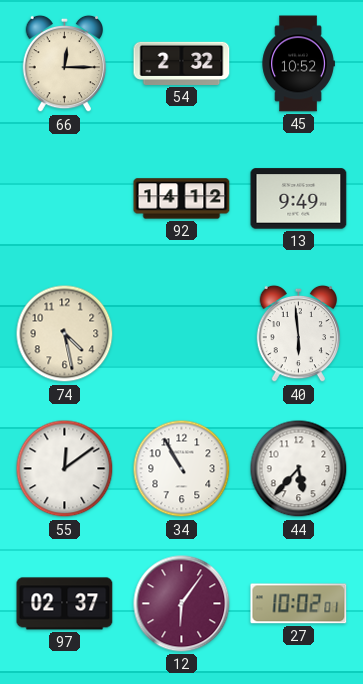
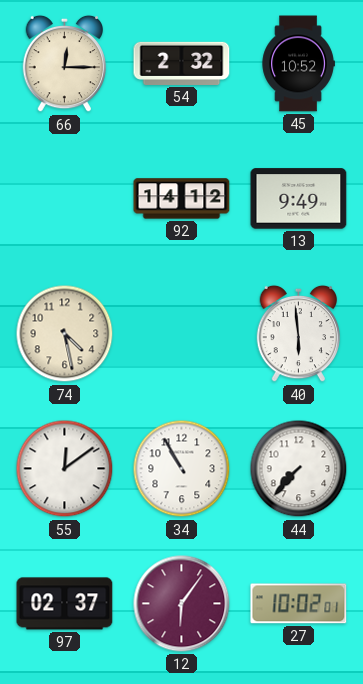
44: 5:37 -> 7:37
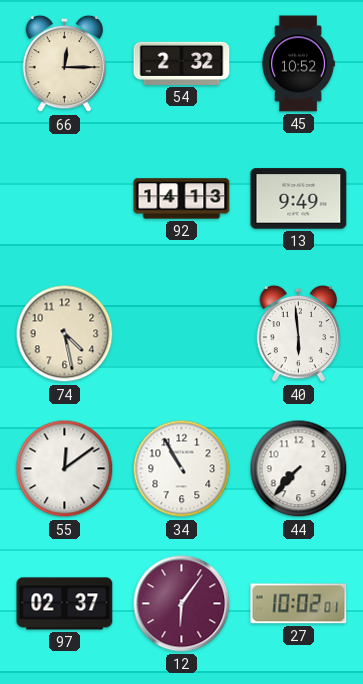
92: 14:12 -> 14:13
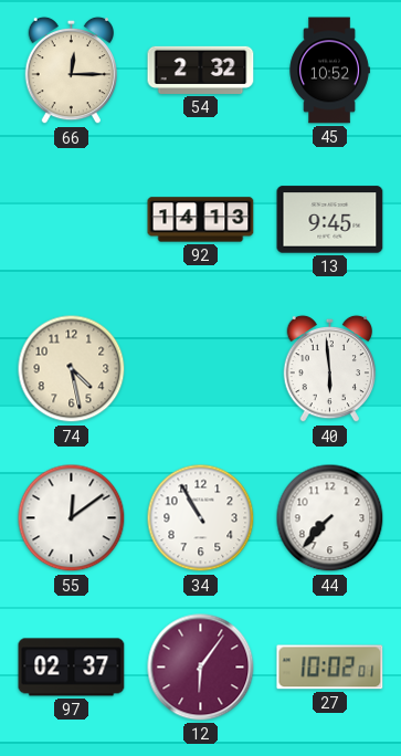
13: 9:49 -> 9:45
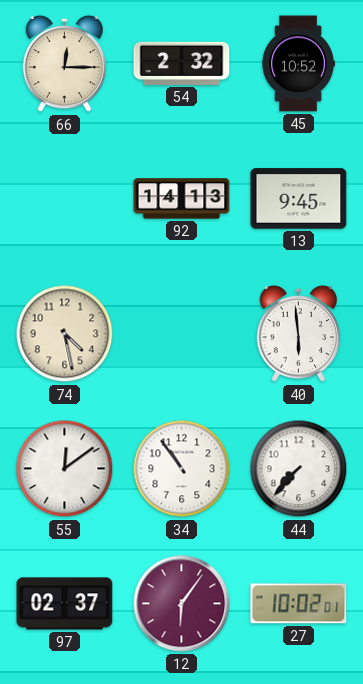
34: 10:55 -> 10:54
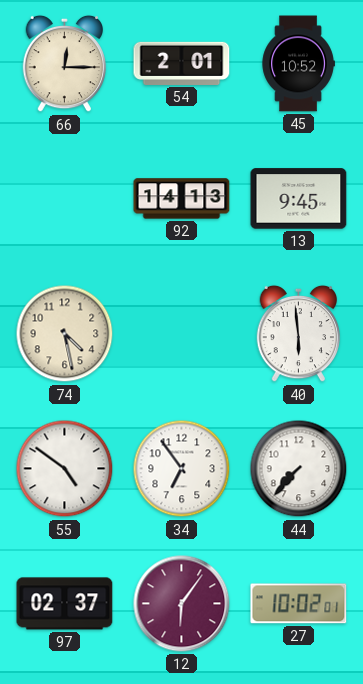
54: 2:32 -> 2:01
55: 12:09 -> 4:51
34: 10:54 -> 6:54
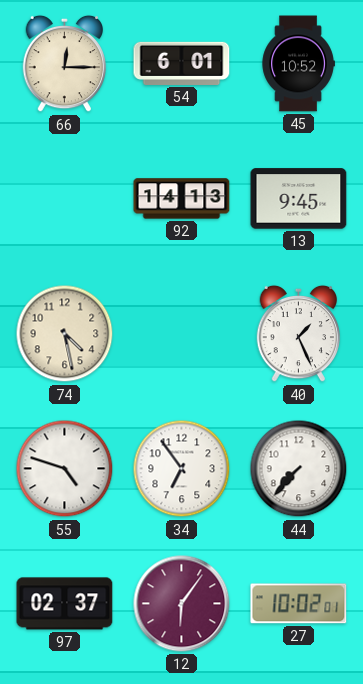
54: 2:01 -> 6:01
40: 5:59 -> 1:26
55: 4:51 -> 4:48
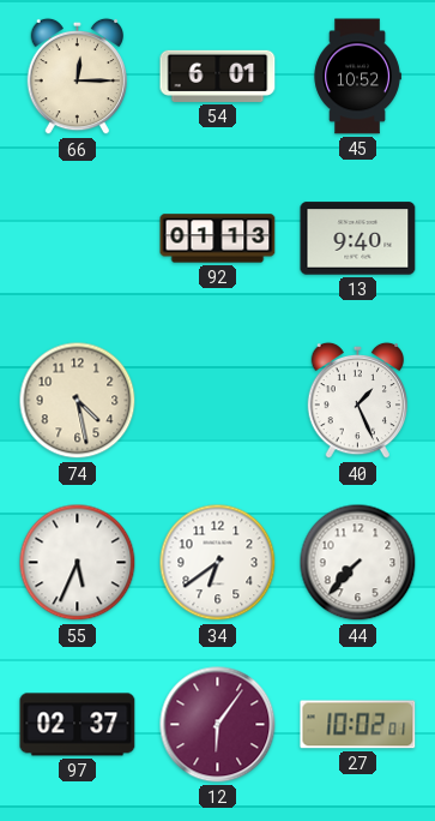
92: 14:13 -> 01:13
13: 9:45 -> 9:40
55: 4:48 -> 5:34
34: 6:54 -> 6:39
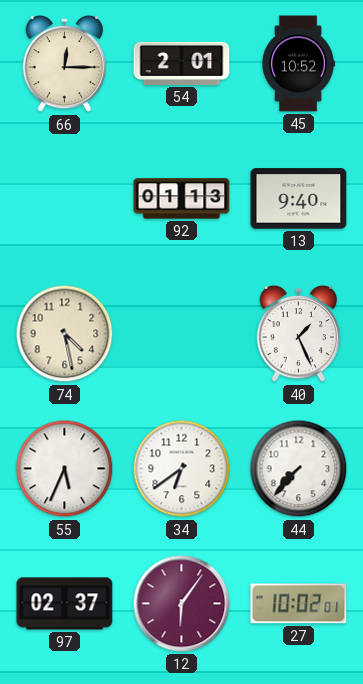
54: 6:01 -> 2:01
